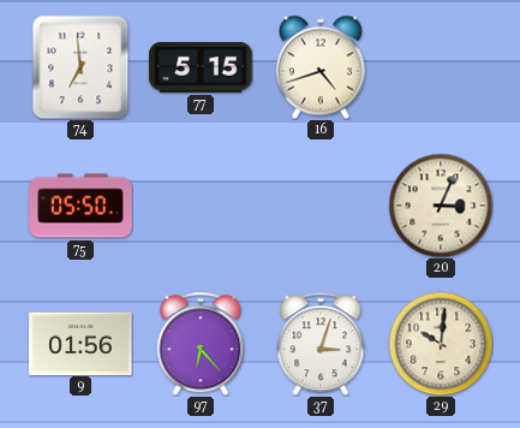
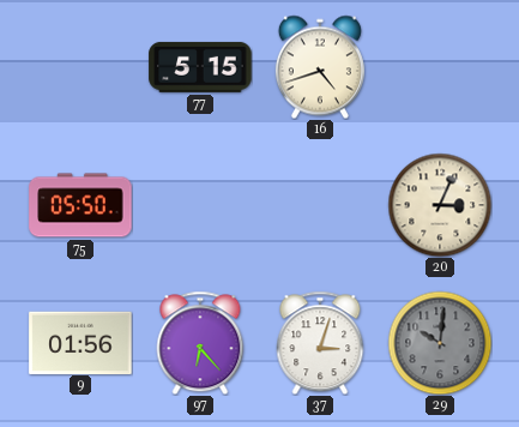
74: 6:59 -> none
29 dial: cream -> grey
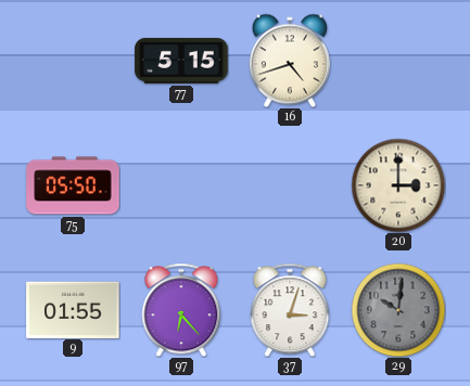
20: 3:04 -> 3:00
9: 01:56 -> 01:55
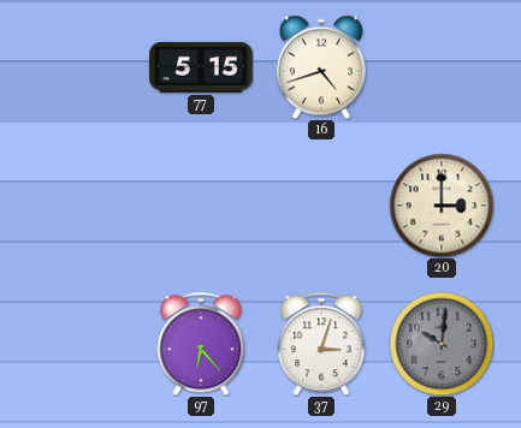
75: 05:50 -> none
9: 01:55 -> none
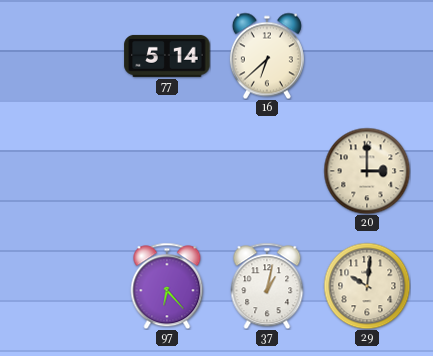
77: 5:15 -> 5:14
16: 4:42 -> 6:38
37: 3:03 -> 1:02
29 dial: grey -> cream
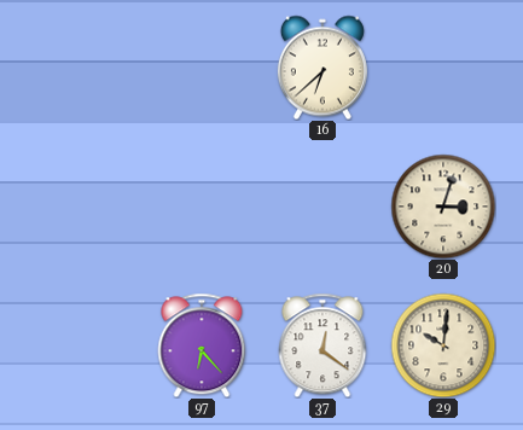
77: 5:14 -> none
20: 3:00 -> 3:03
37: 1:02 -> 12:21
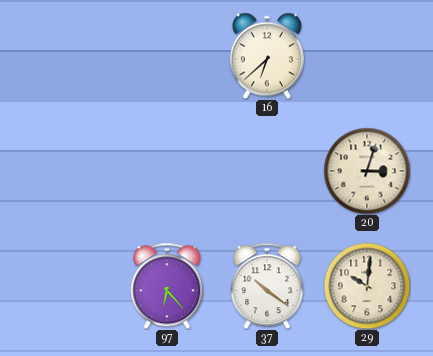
37: 12:21 -> 10:21
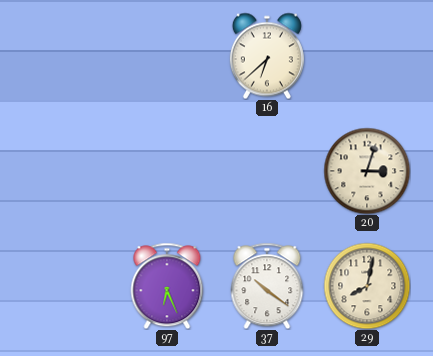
97: 6:23 -> 6:26
29: 10:01 -> 8:02
